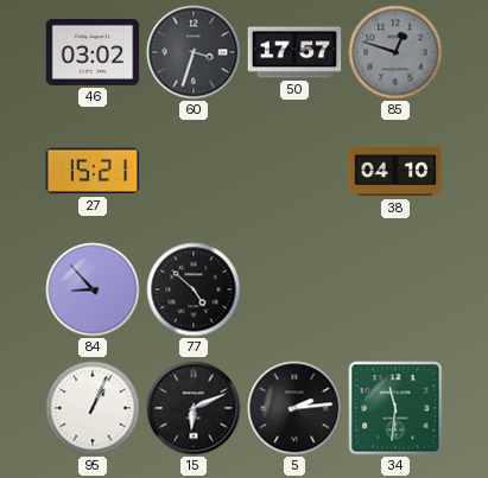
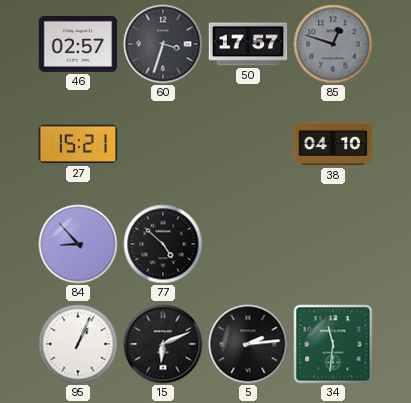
46: 03:02 -> 02:57
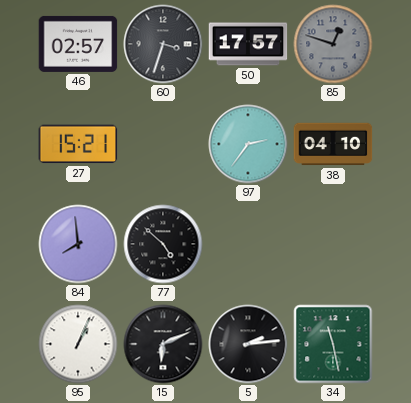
97: none -> 2:36
84: 8:53 -> 7:59
34: 11:31 -> 11:28
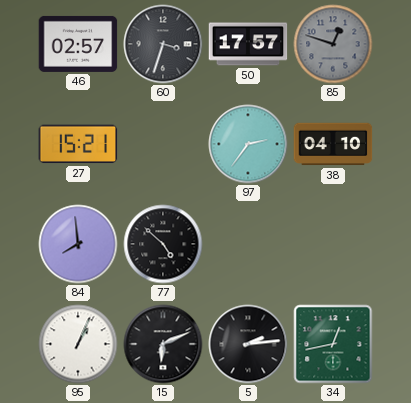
34: 11:28 -> 12:43
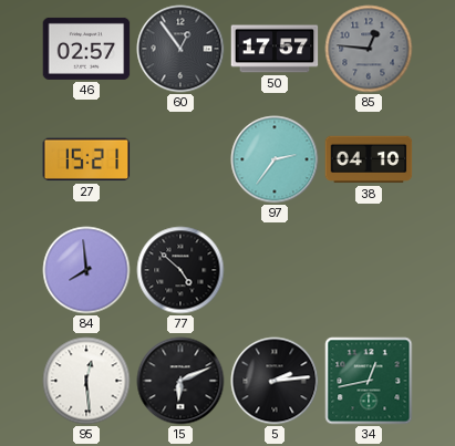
60: 3:33 -> 12:54
85: 12:48 -> 12:46
95: 1:04 -> 12:29
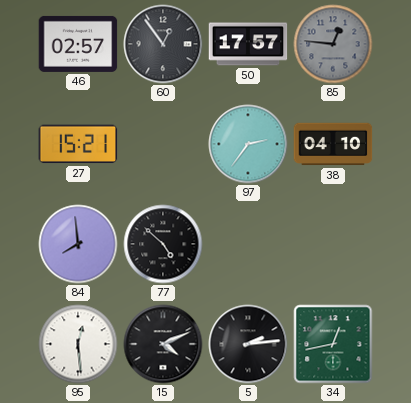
15: 6:11 -> 4:11
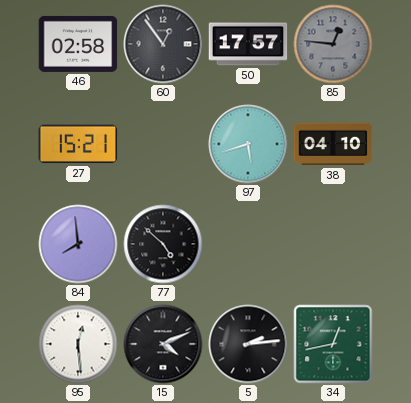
46: 02:57 -> 02:58
97: 2:36 -> 5:42
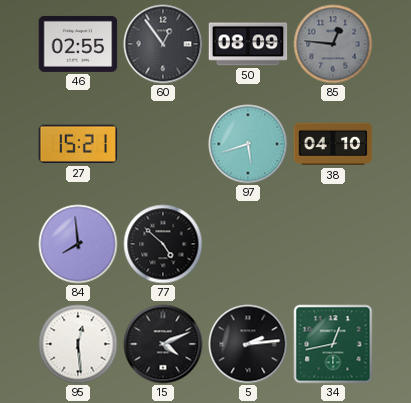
46: 02:58 -> 02:55
50: 17:57 -> 08:09
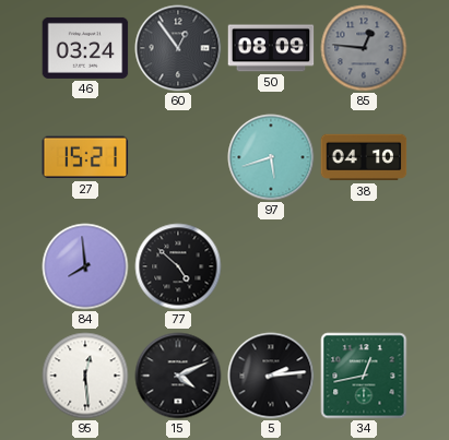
46: 02:55 -> 03:24
